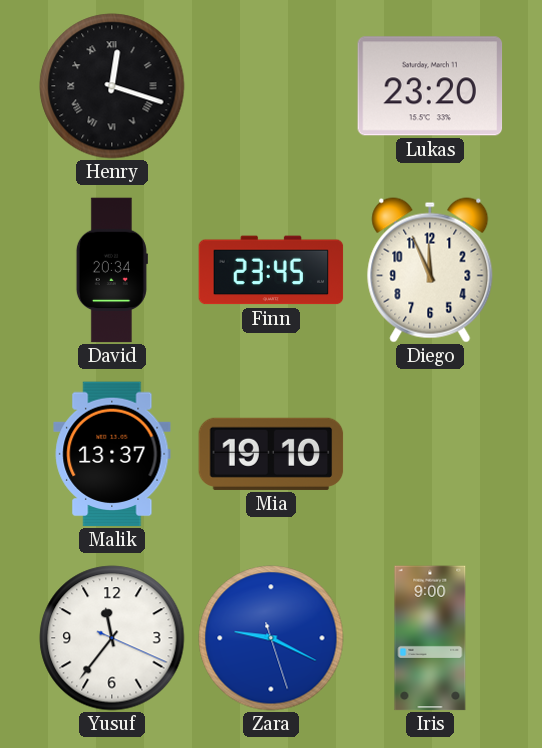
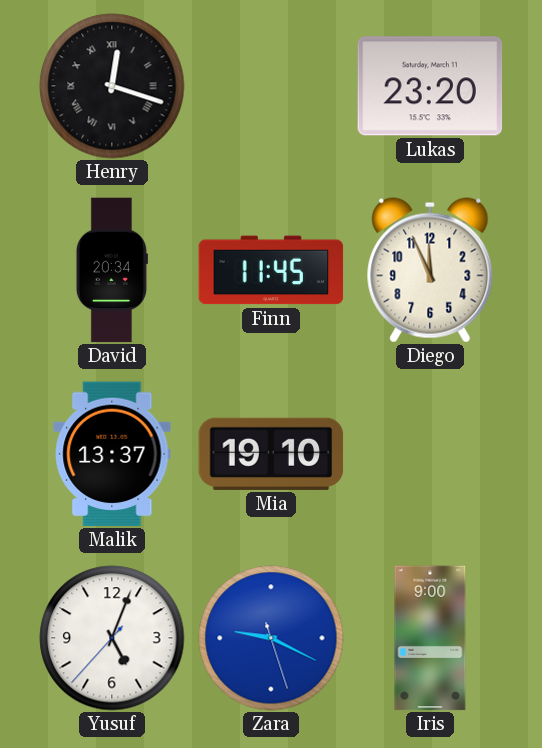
Finn: 23:45 -> 11:45
Yusuf: 11:36 -> 5:03
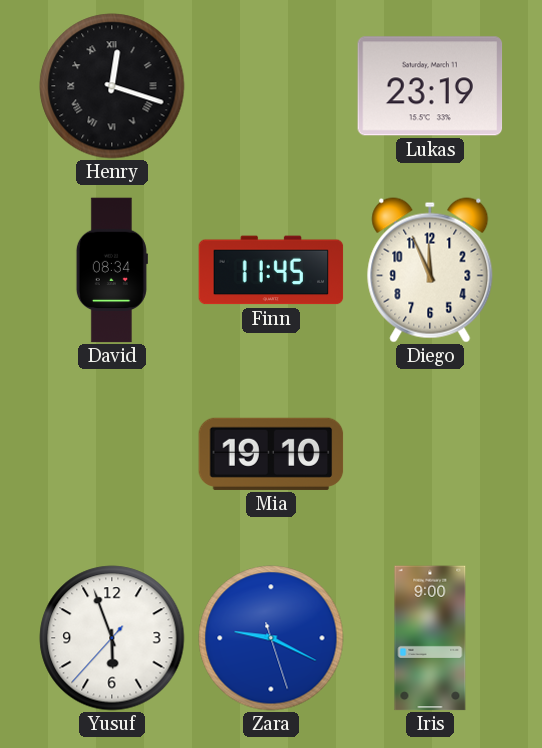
Lukas: 23:20 -> 23:19
David: 20:34 -> 08:34
Malik: 13:37 -> none
Yusuf: 5:03 -> 5:56
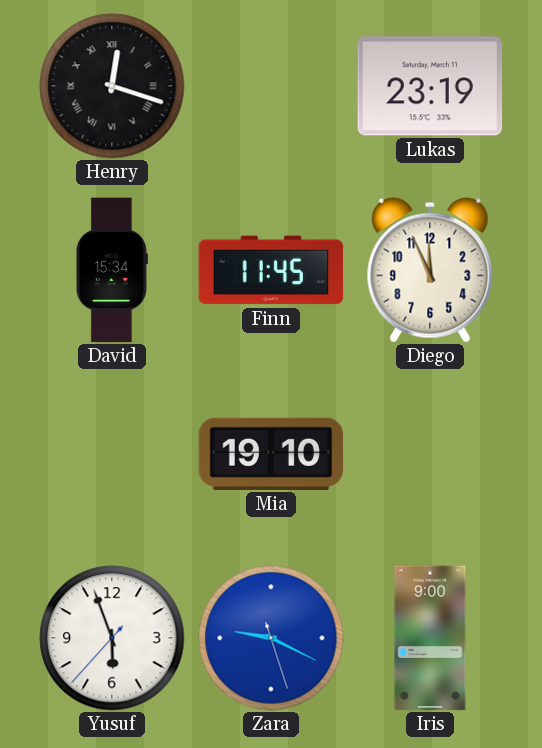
David: 08:34 -> 15:34
